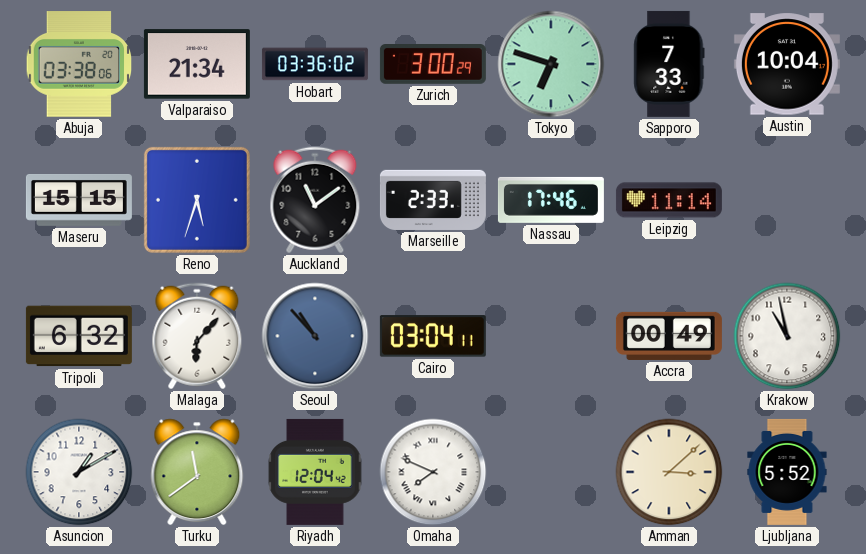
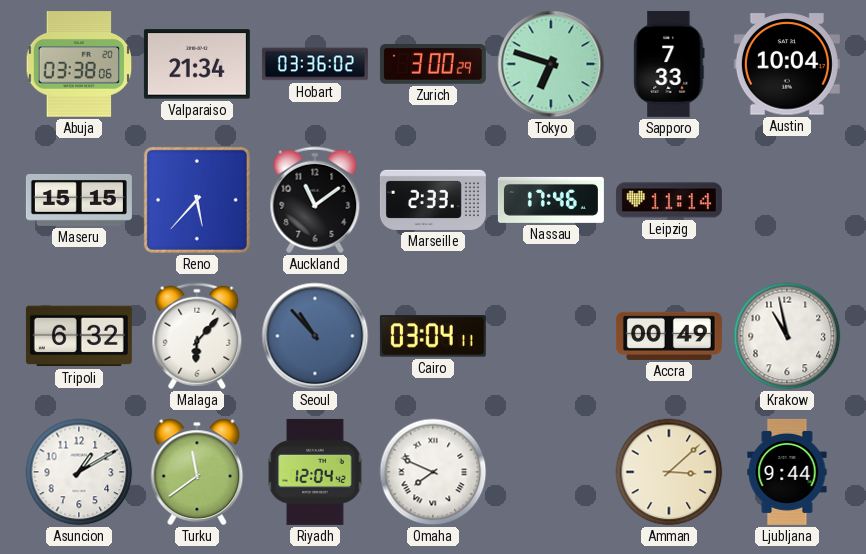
Reno: 5:33 -> 5:37
Ljubljana: 5:52 -> 9:44
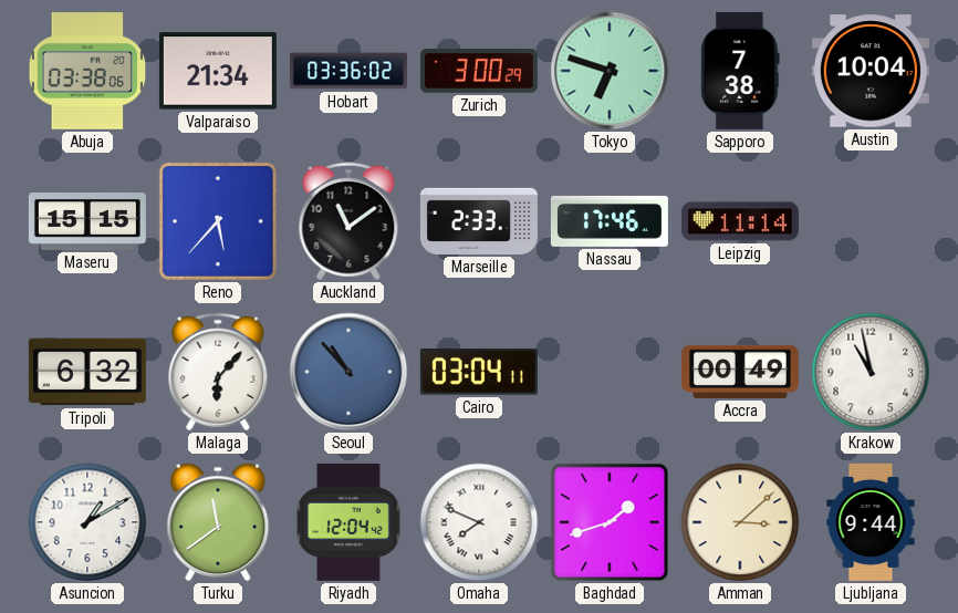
Sapporo: 7:33 -> 7:38
Baghdad: none -> 1:42
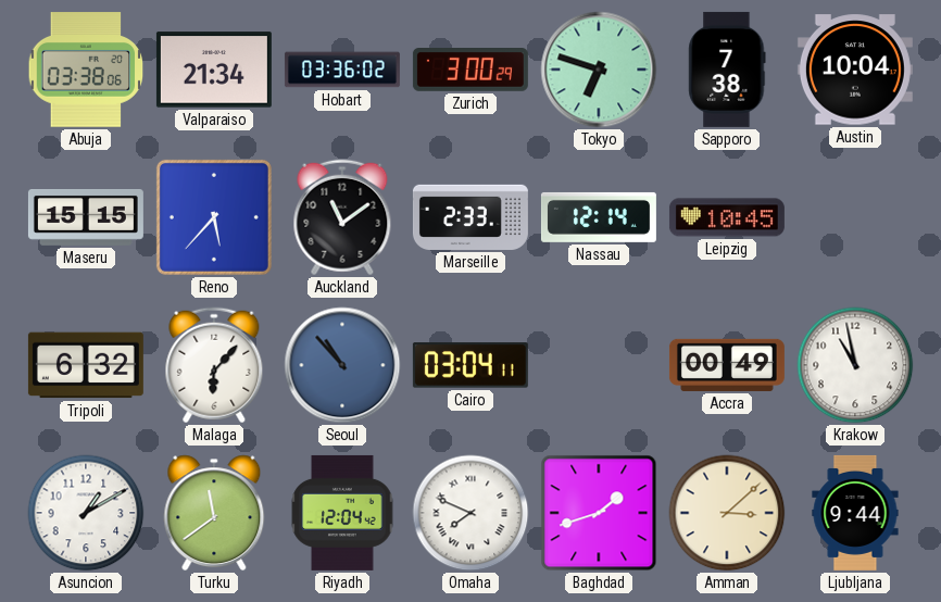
Nassau: 17:46 -> 12:14
Leipzig: 11:14 -> 10:45
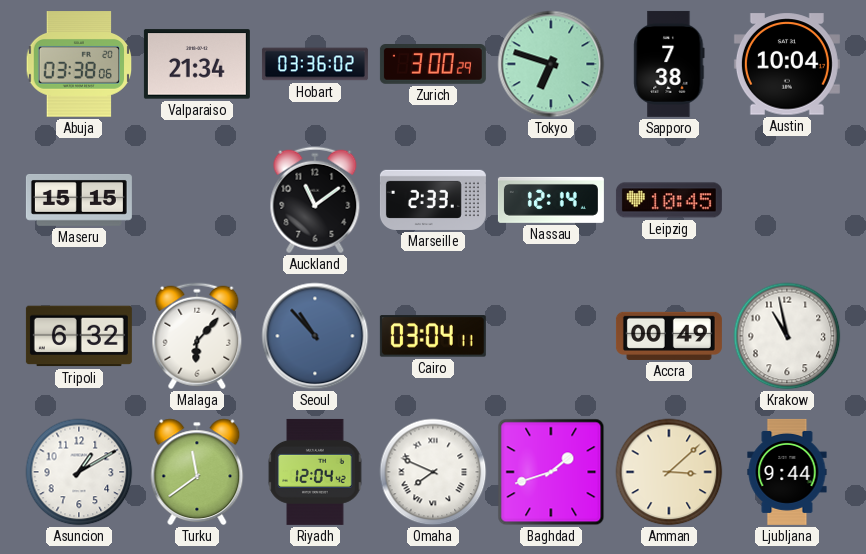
Reno: 5:37 -> none
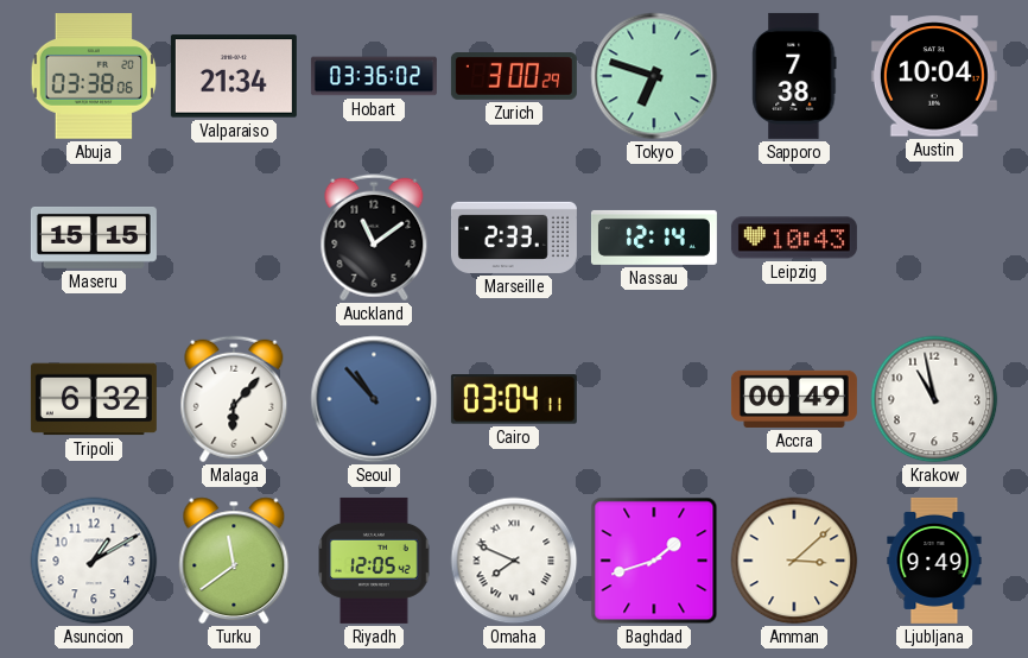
Leipzig: 10:45 -> 10:43
Riyadh: 12:04 -> 12:05
Ljubljana: 9:44 -> 9:49
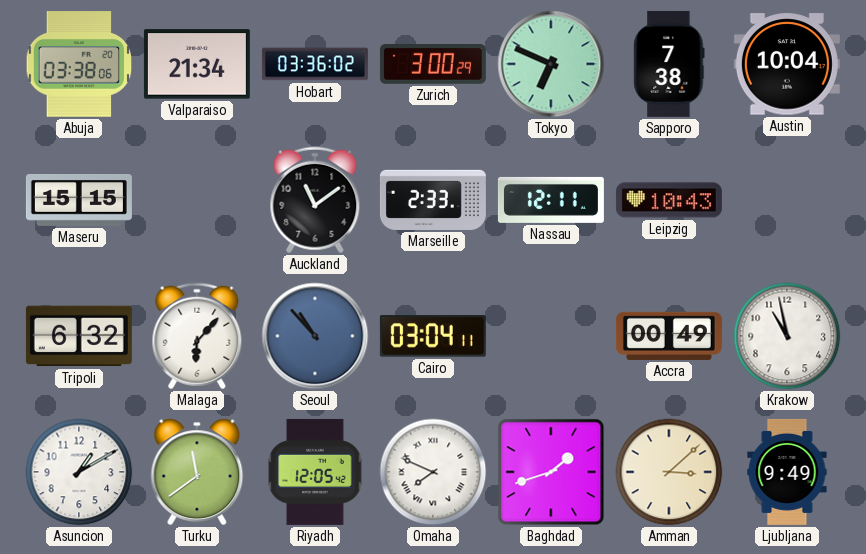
Tokyo: 6:48 -> 6:49
Nassau: 12:14 -> 12:11
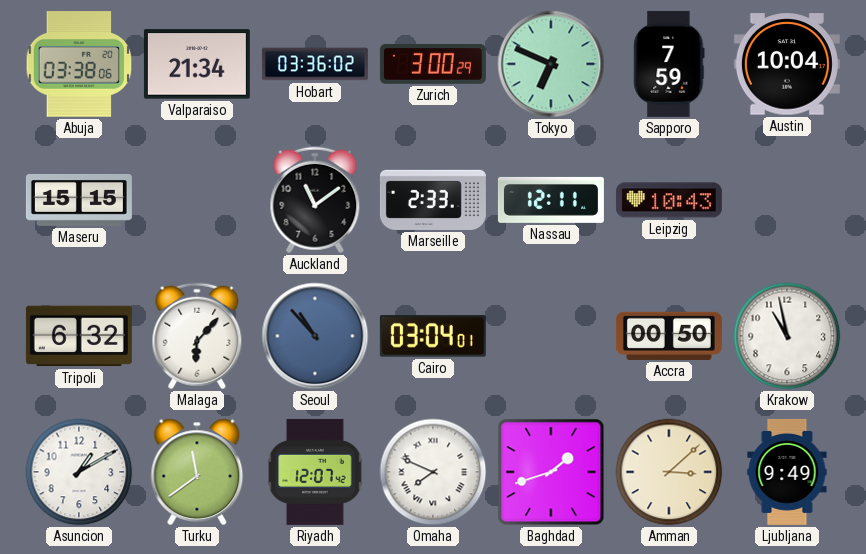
Sapporo: 7:38 -> 7:59
Cairo: 03:04:11 -> 03:04:01
Accra: 00:49 -> 00:50
Riyadh: 12:05 -> 12:07
